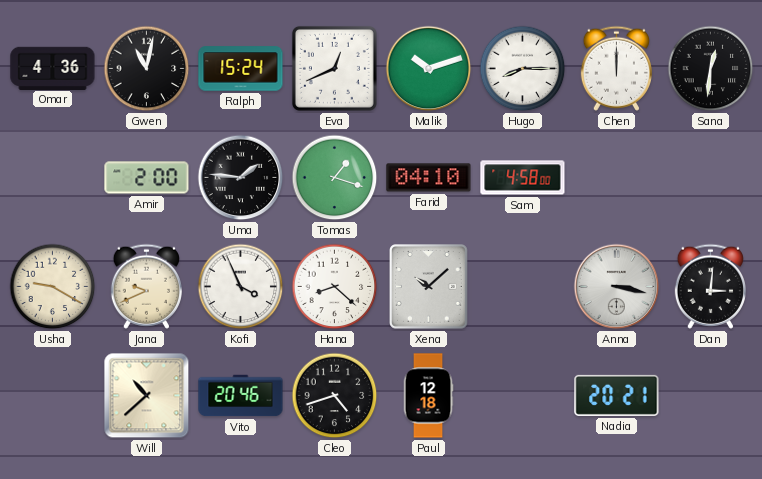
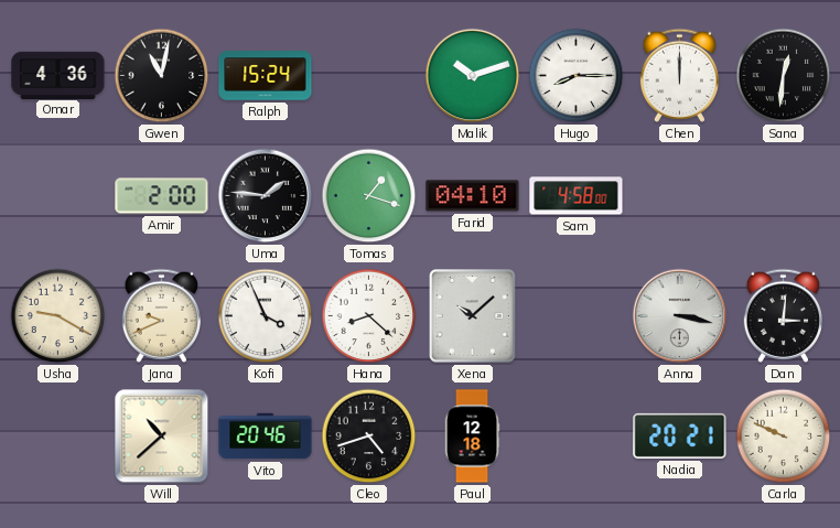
Eva: 12:41 -> none
Carla: none -> 9:49
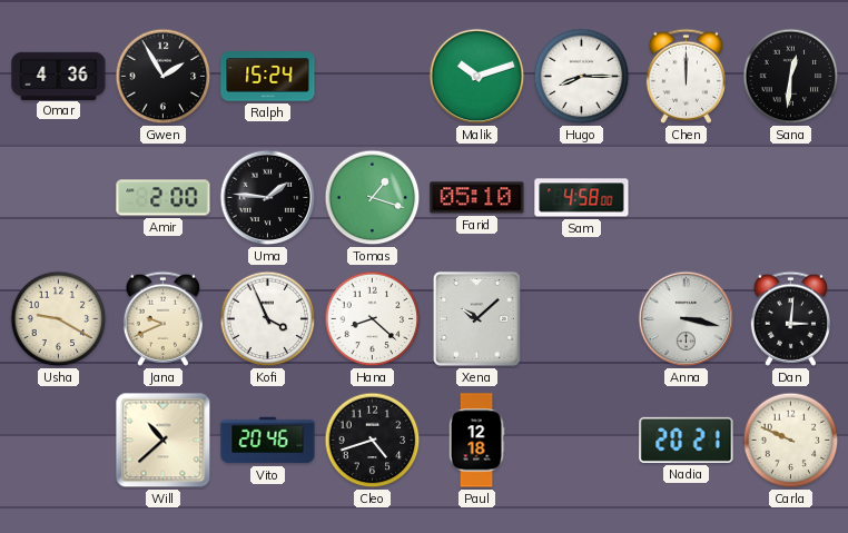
Gwen: 11:02 -> 1:55
Farid: 04:10 -> 05:10
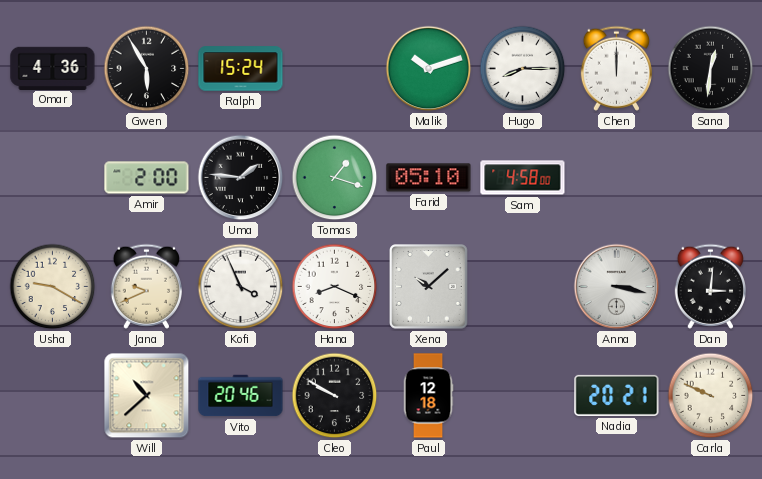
Gwen: 1:55 -> 5:55
Hana: 8:22 -> 8:19
Cleo: 4:42 -> 9:50
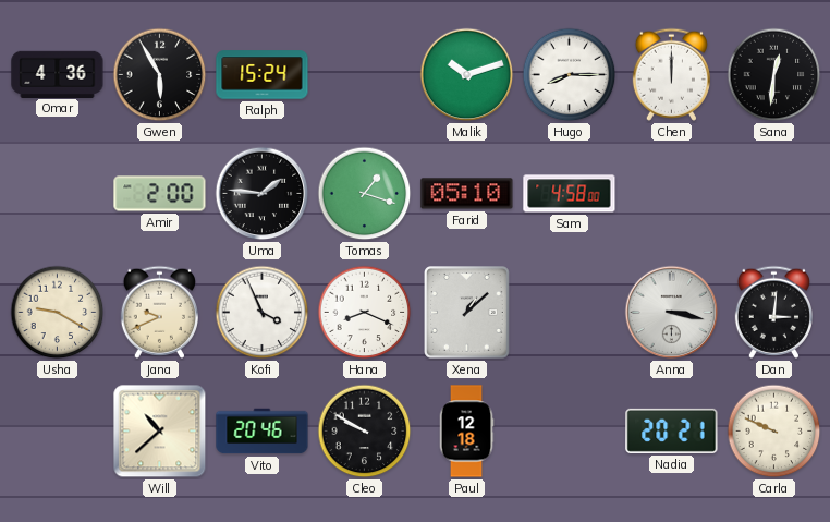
Xena: 10:08 -> 1:08
